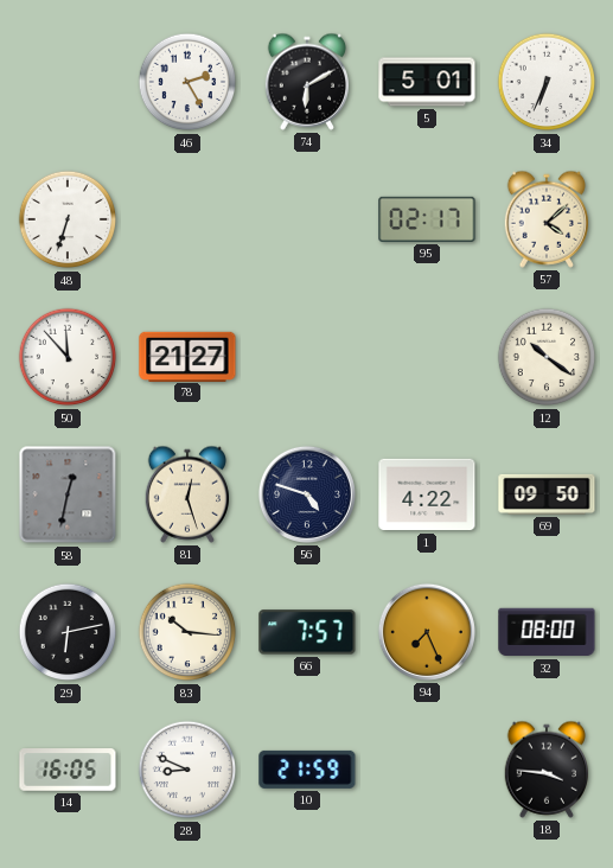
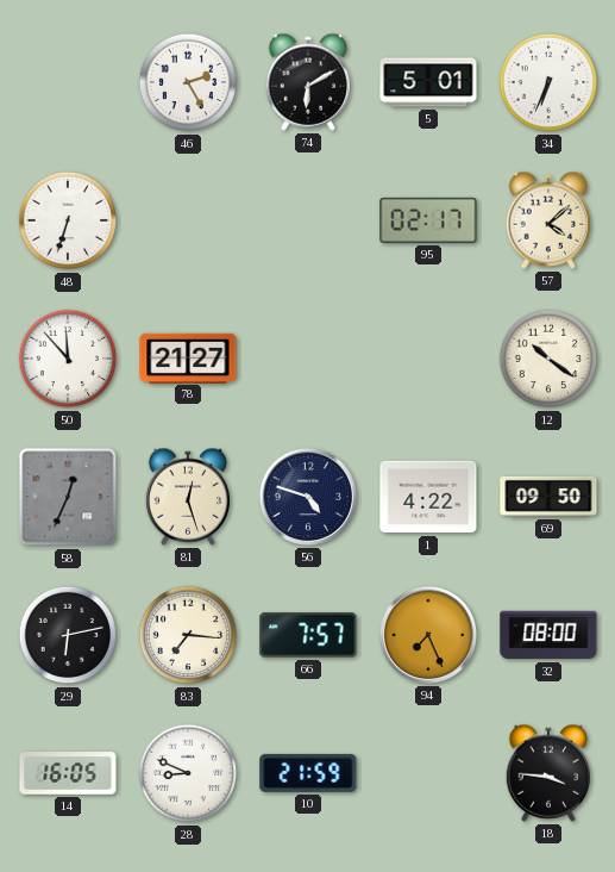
58: 12:32 -> 12:34
83: 10:16 -> 7:16
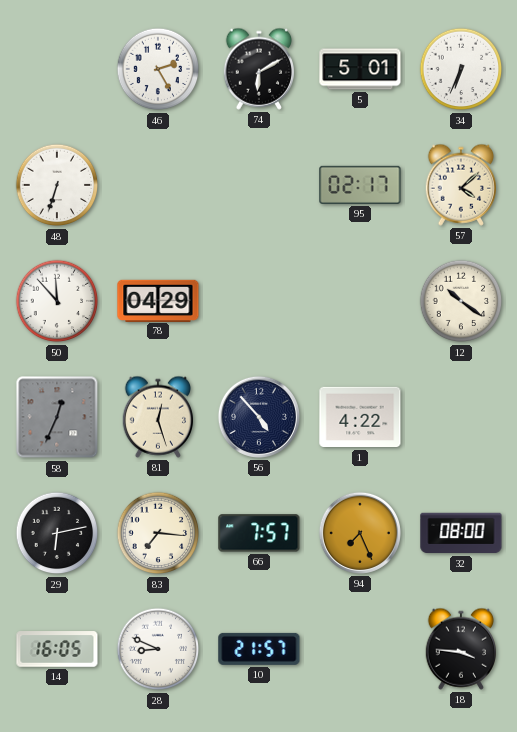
78: 21:27 -> 04:29
56: 4:48 -> 4:53
69: 09:50 -> none
10: 21:59 -> 21:57
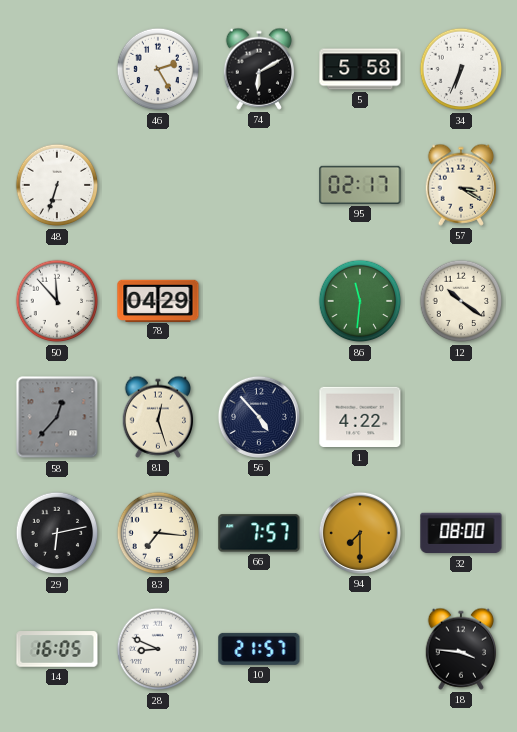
5: 5:01 -> 5:58
57: 4:08 -> 3:20
86: none -> 11:31
58: 12:34 -> 12:37
94: 7:26 -> 7:30
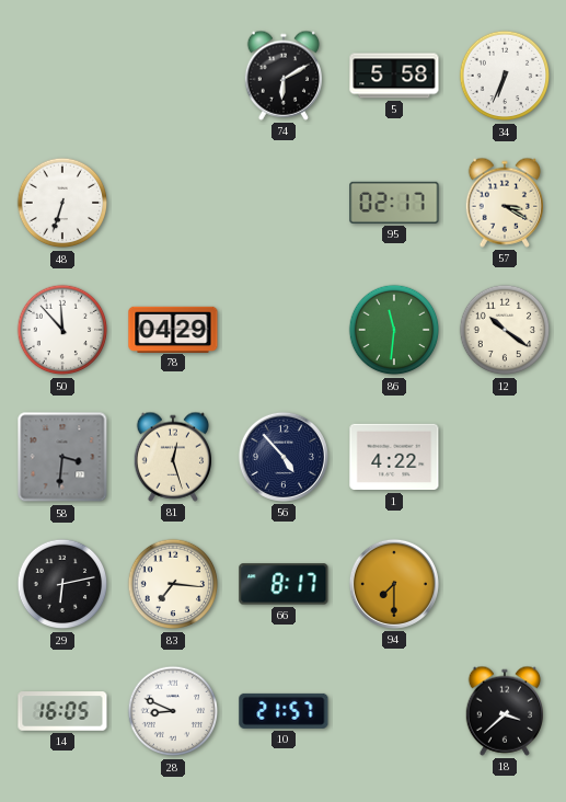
46: 2:25 -> none
58: 12:37 -> 3:31
66: 7:57 -> 8:17
32: 08:00 -> none
18: 3:46 -> 3:38
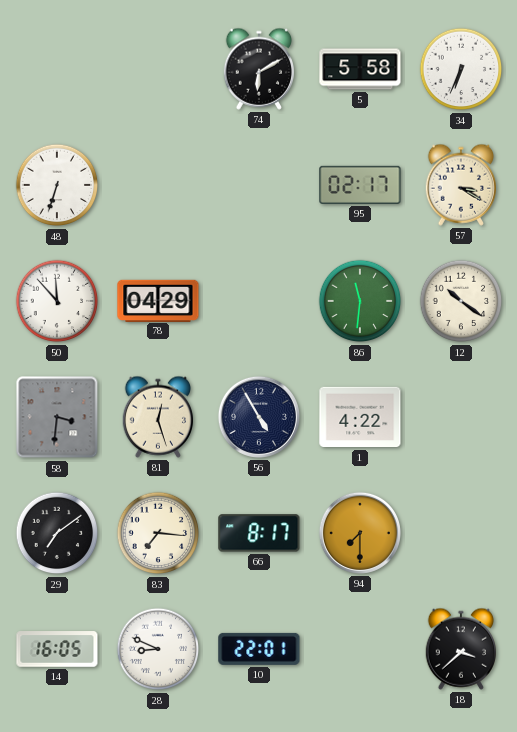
56: 4:53 -> 4:55
29: 6:13 -> 7:09
10: 21:57 -> 22:01
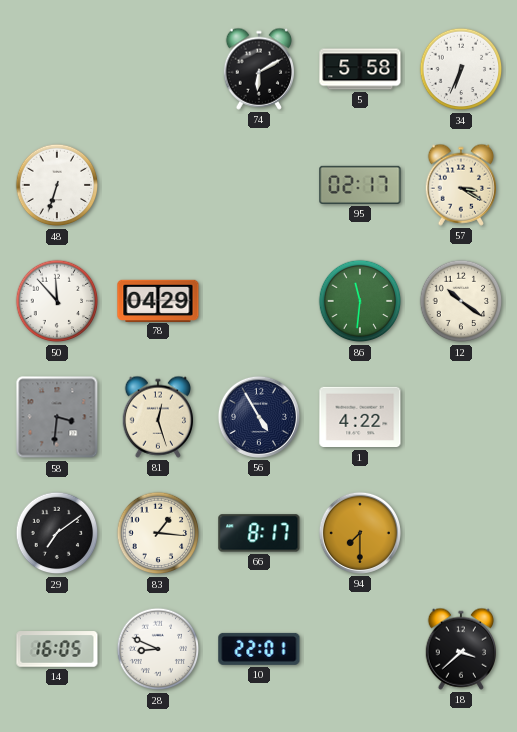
83: 7:16 -> 1:16
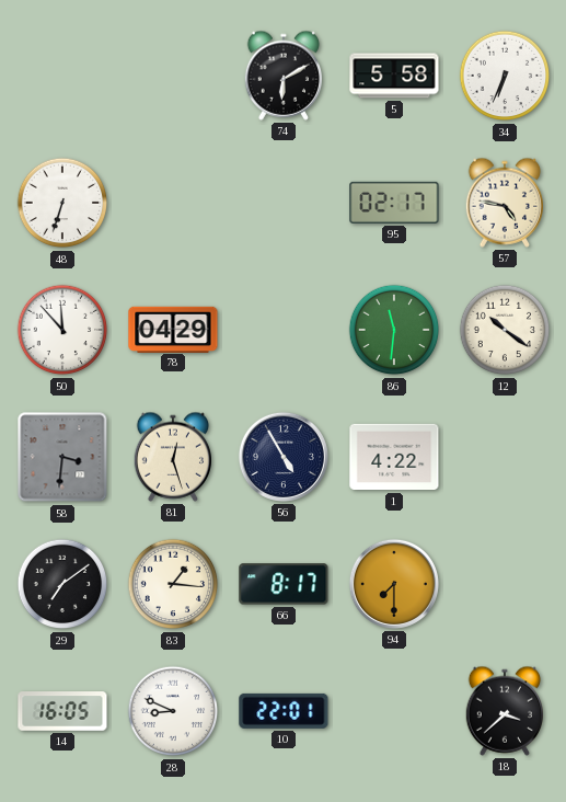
57: 3:20 -> 4:47
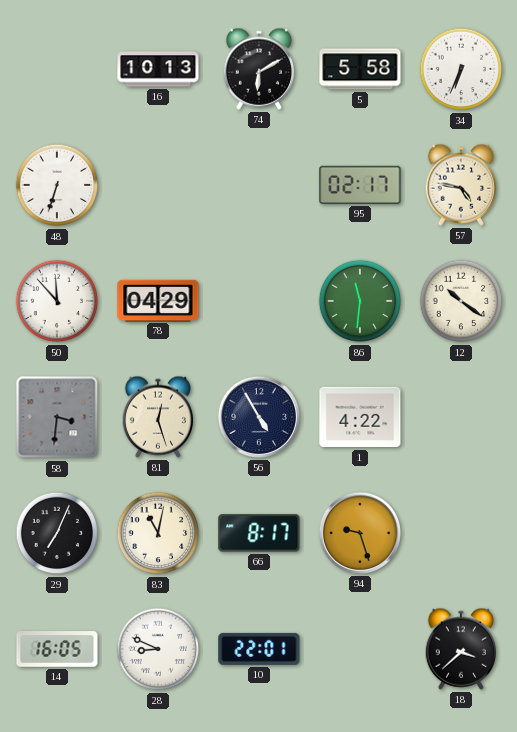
16: none -> 10:13
29: 7:09 -> 7:04
83: 1:16 -> 11:02
94: 7:30 -> 9:27
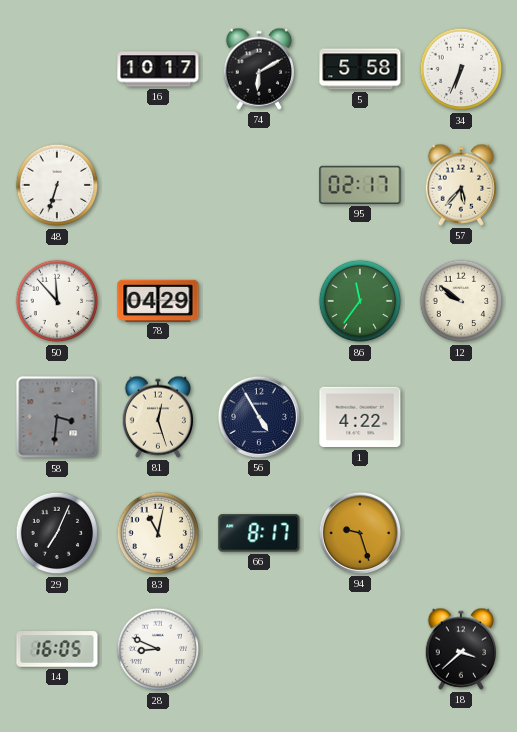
16: 10:13 -> 10:17
57: 4:47 -> 5:37
86: 11:31 -> 11:36
12: 10:21 -> 9:51
10: 22:01 -> none
